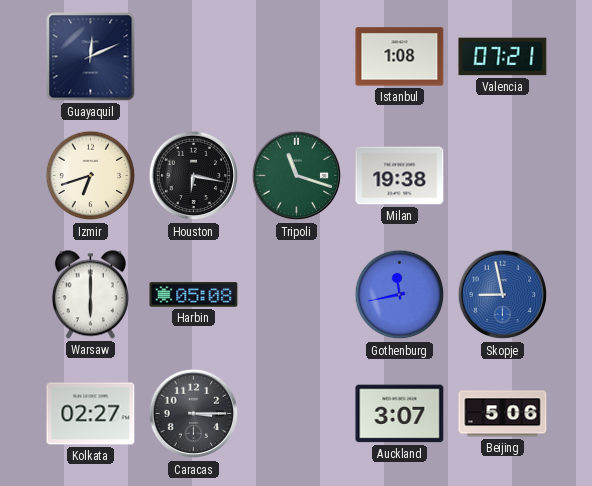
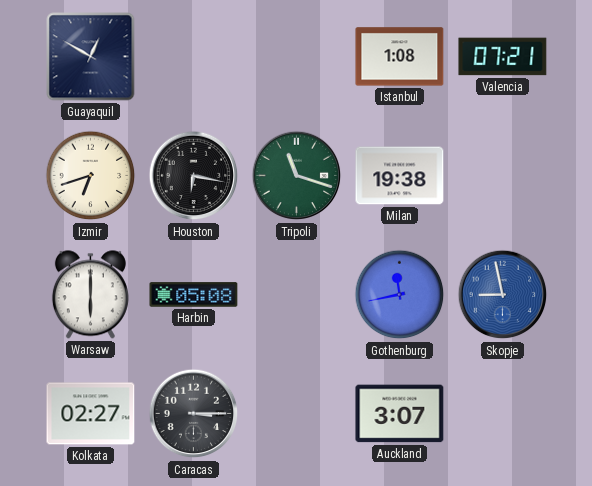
Guayaquil: 12:11 -> 12:50
Beijing: 5:06 -> none
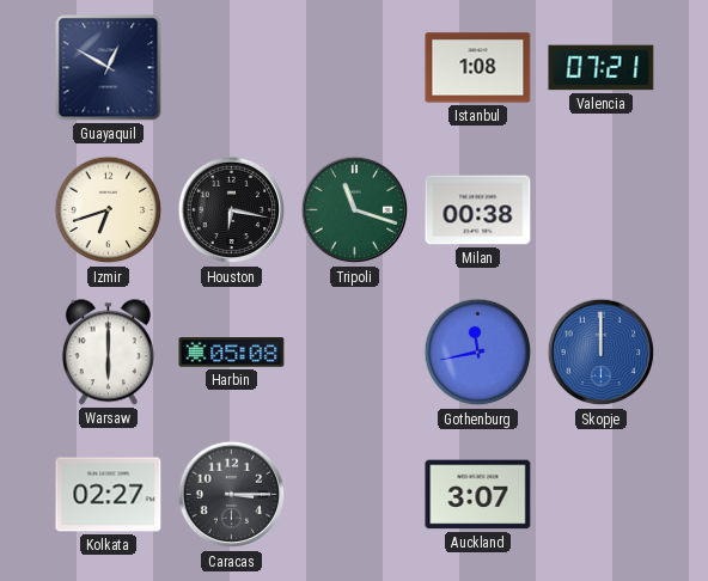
Milan: 19:38 -> 00:38
Skopje: 8:58 -> 12:00
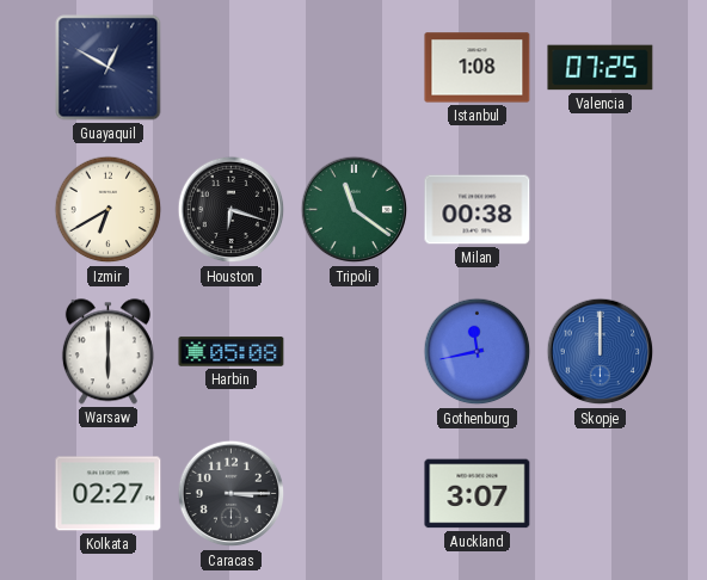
Valencia: 07:21 -> 07:25
Izmir: 6:42 -> 6:40
Houston: 6:17 -> 6:18
Tripoli: 11:18 -> 11:21
